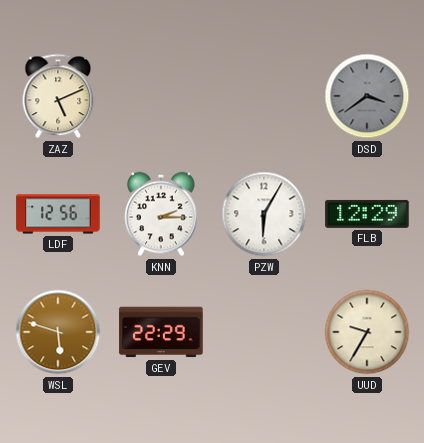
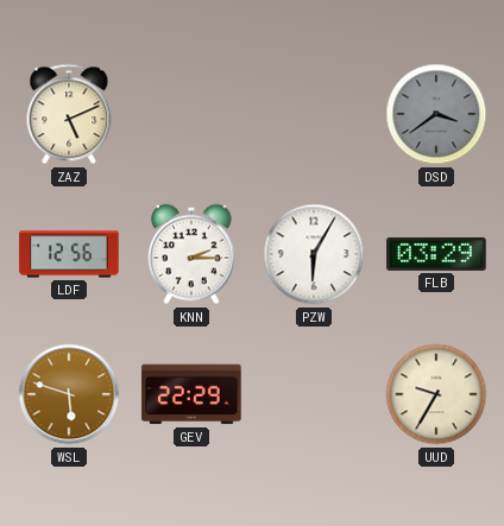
FLB: 12:29 -> 03:29
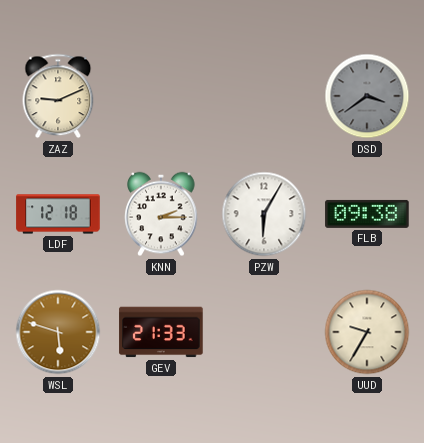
ZAZ: 5:11 -> 9:11
LDF: 12:56 -> 12:18
FLB: 03:29 -> 09:38
GEV: 22:29 -> 21:33
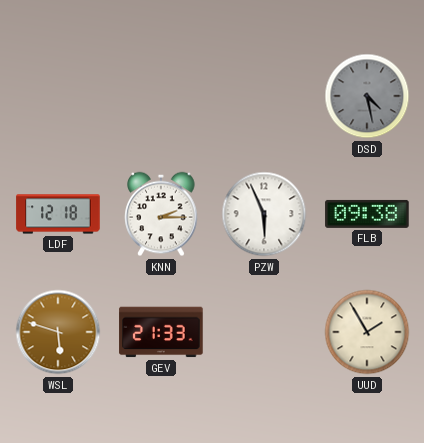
ZAZ: 9:11 -> none
DSD: 3:39 -> 4:28
PZW: 6:05 -> 5:56
UUD: 9:35 -> 1:55
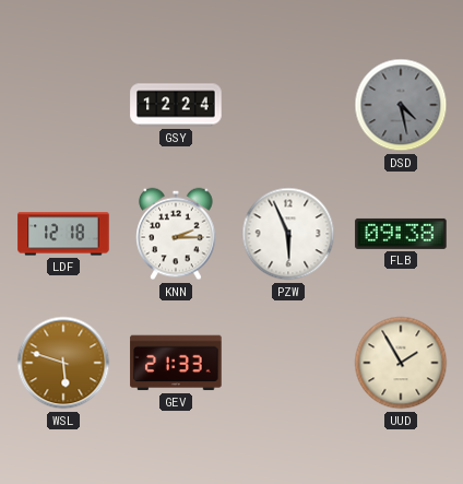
GSY: none -> 12:24
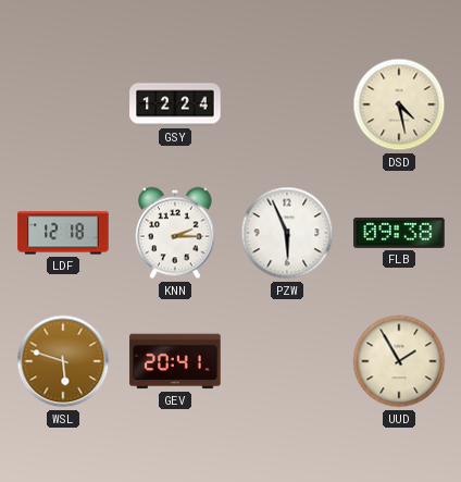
DSD dial: grey -> cream
GEV: 21:33 -> 20:41
